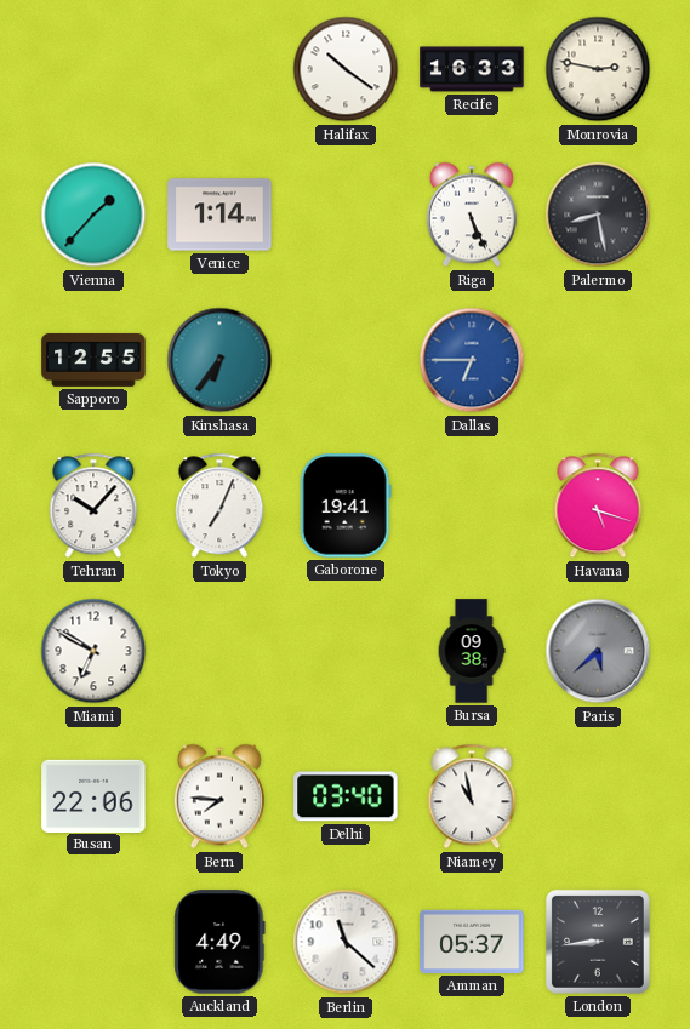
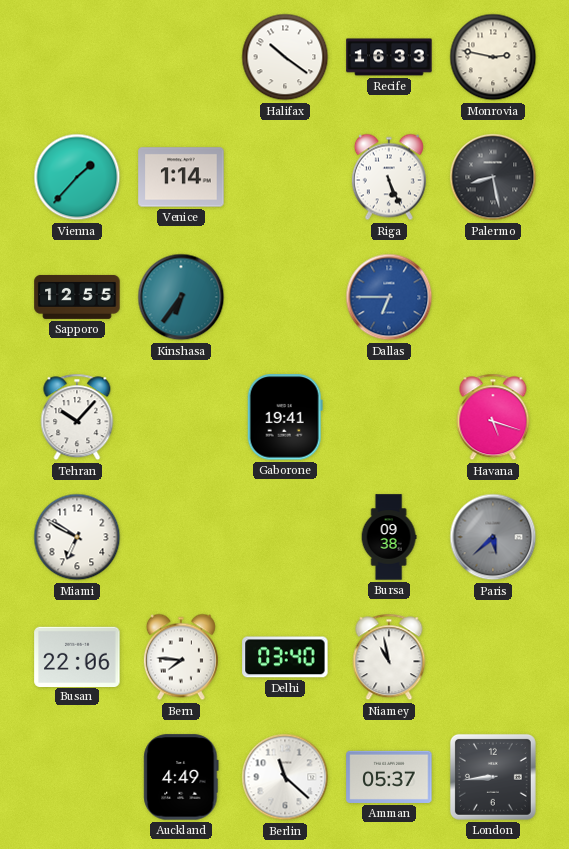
Tokyo: 7:04 -> none
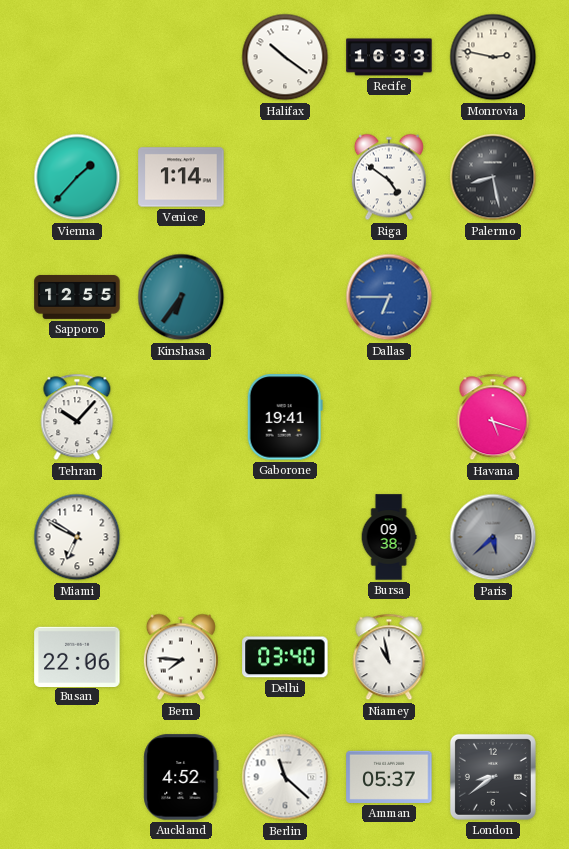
Riga: 5:26 -> 4:51
Auckland: 4:49 -> 4:52
London: 8:44 -> 8:39
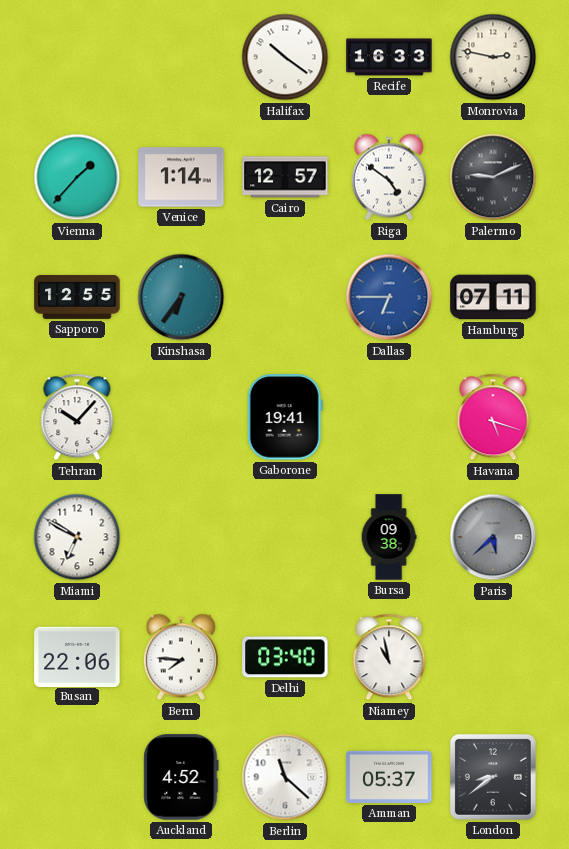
Cairo: none -> 12:57
Palermo: 8:28 -> 9:11
Hamburg: none -> 07:11
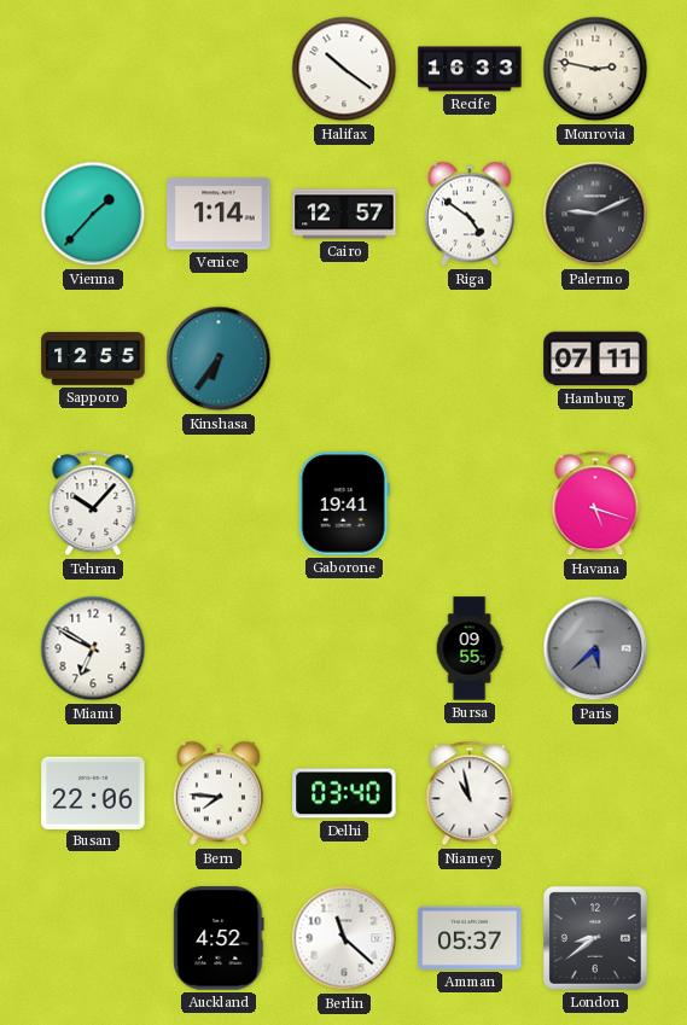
Dallas: 6:45 -> none
Bursa: 09:38 -> 09:55
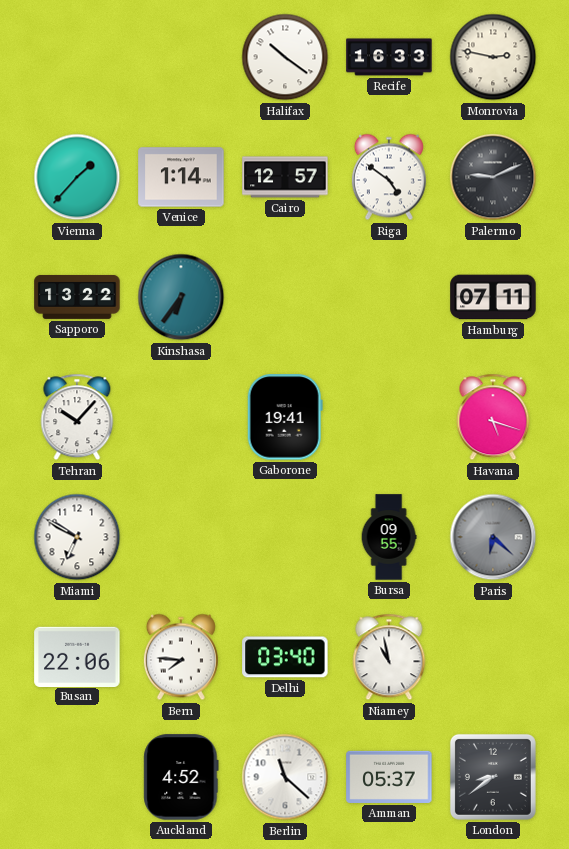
Sapporo: 12:55 -> 13:22
Paris: 5:38 -> 6:22
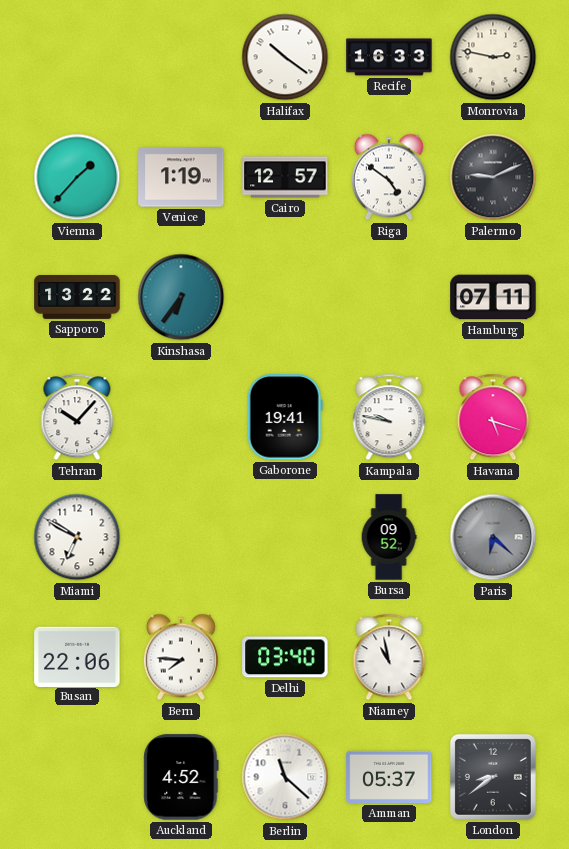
Venice: 1:14 -> 1:19
Kampala: none -> 9:47
Bursa: 09:55 -> 09:52
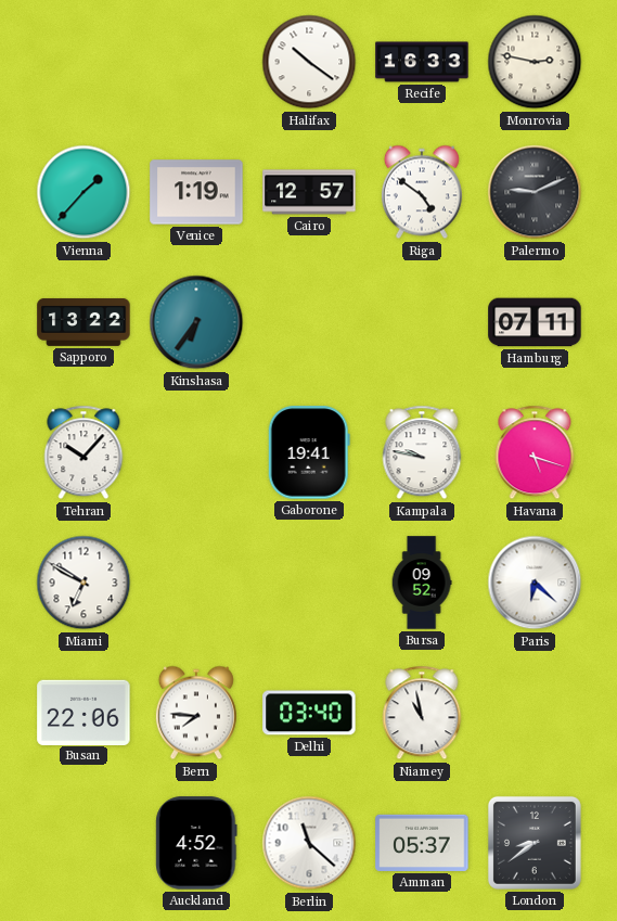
Paris dial: grey -> white
